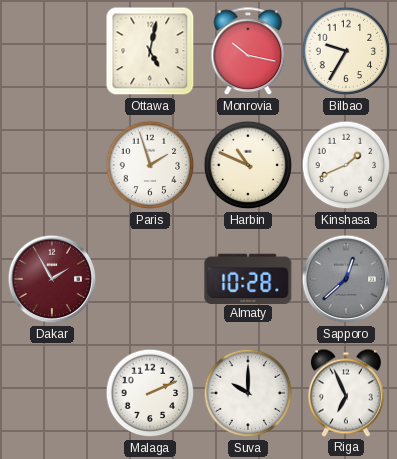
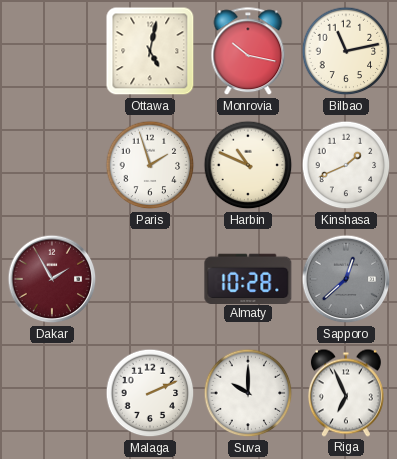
Bilbao: 9:35 -> 11:13
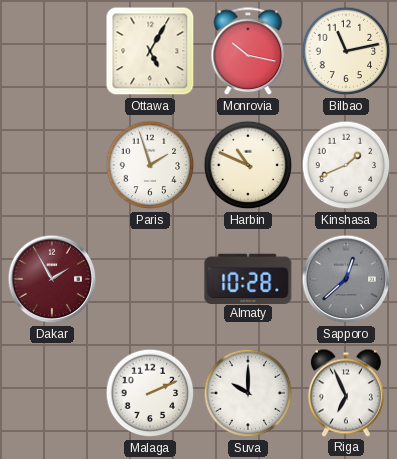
Ottawa: 5:02 -> 5:05
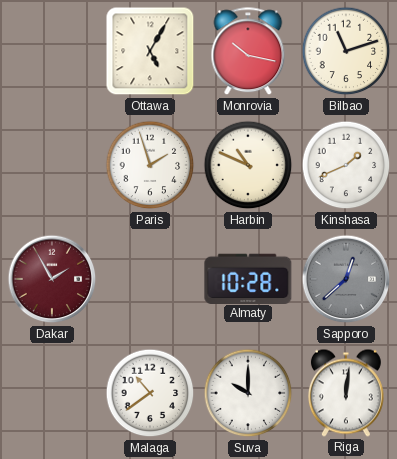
Bilbao: 11:13 -> 11:12
Malaga: 2:11 -> 10:39
Riga: 6:56 -> 12:01
